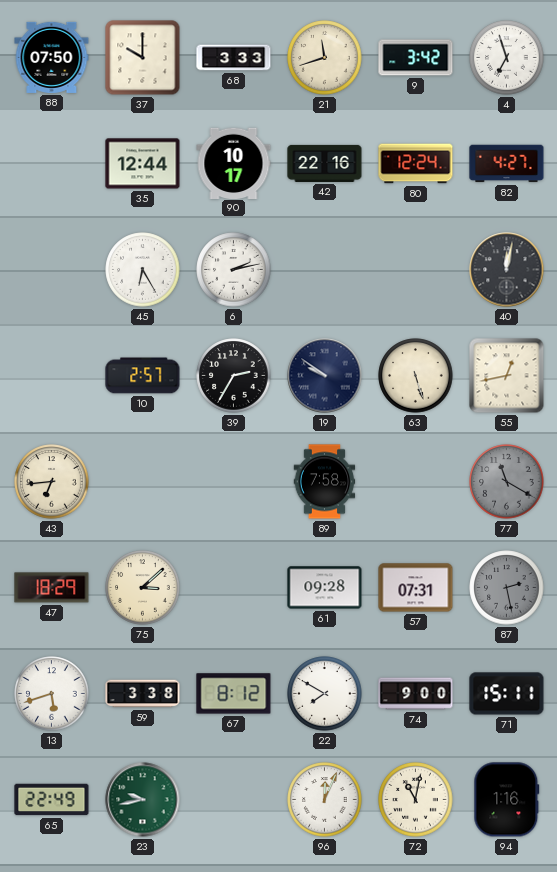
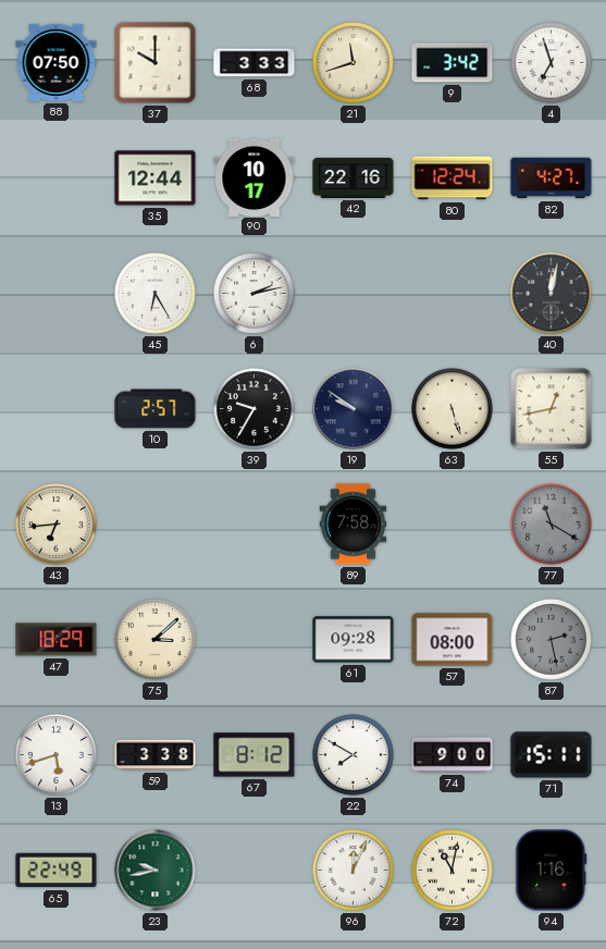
39: 2:35 -> 9:35
57: 07:31 -> 08:00
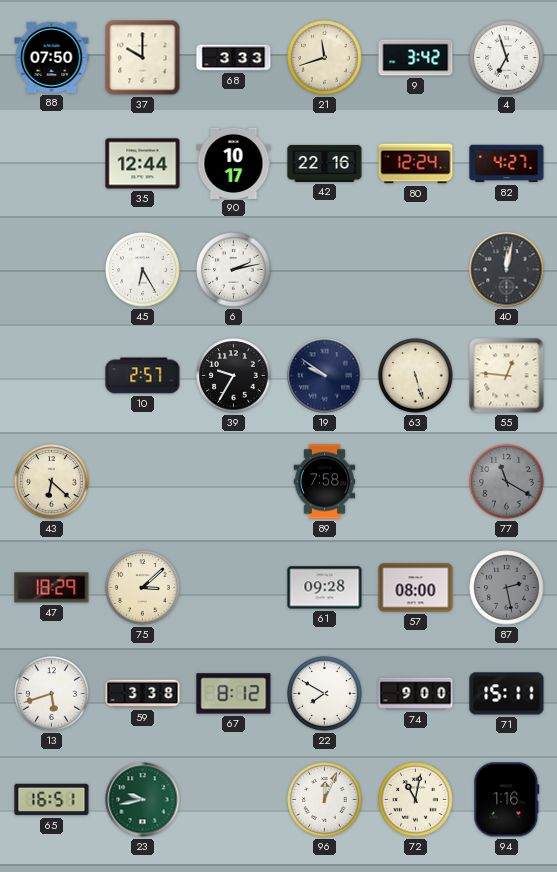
55: 12:43 -> 12:46
43: 6:44 -> 6:22
65: 22:49 -> 16:51
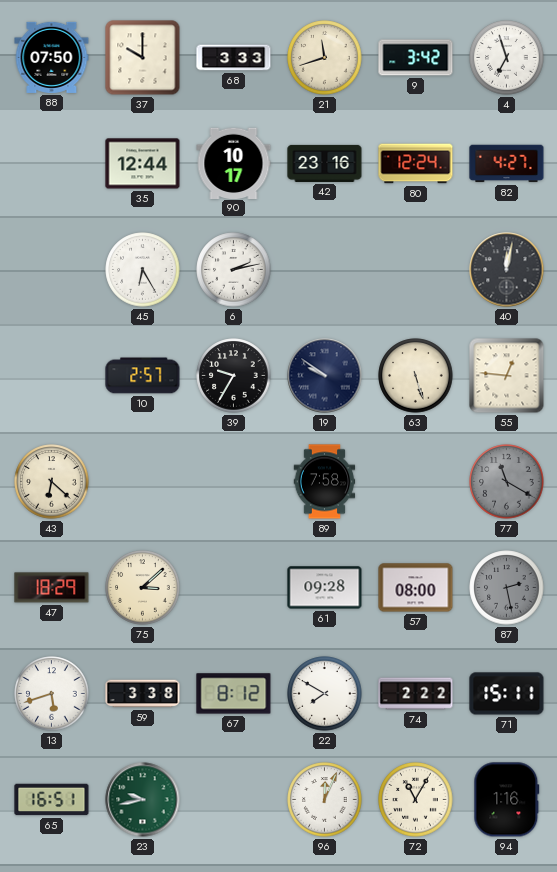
42: 22:16 -> 23:16
74: 9:00 -> 2:22
72: 11:02 -> 11:05
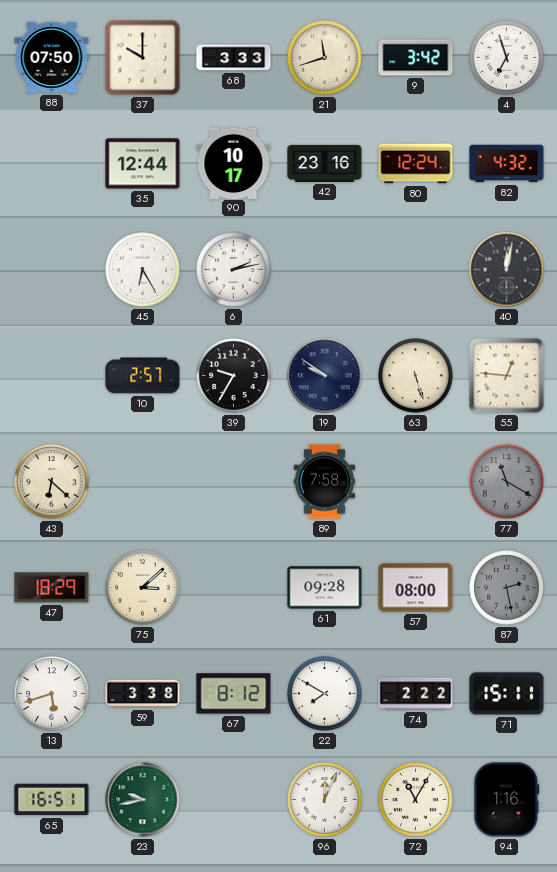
82: 4:27 -> 4:32
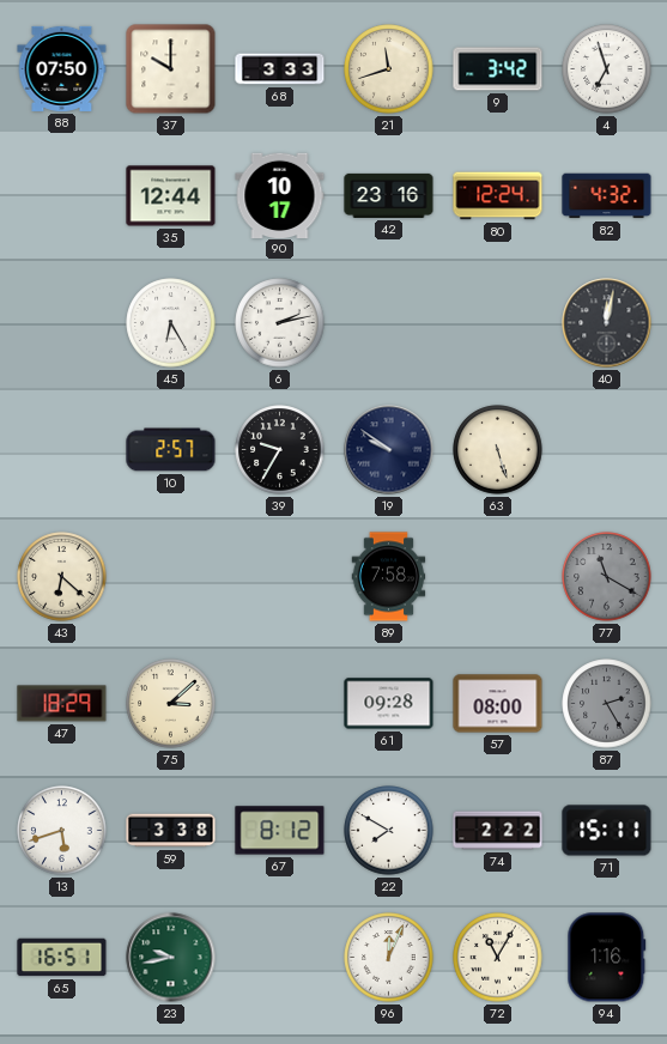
55: 12:46 -> none
87: 2:28 -> 2:25
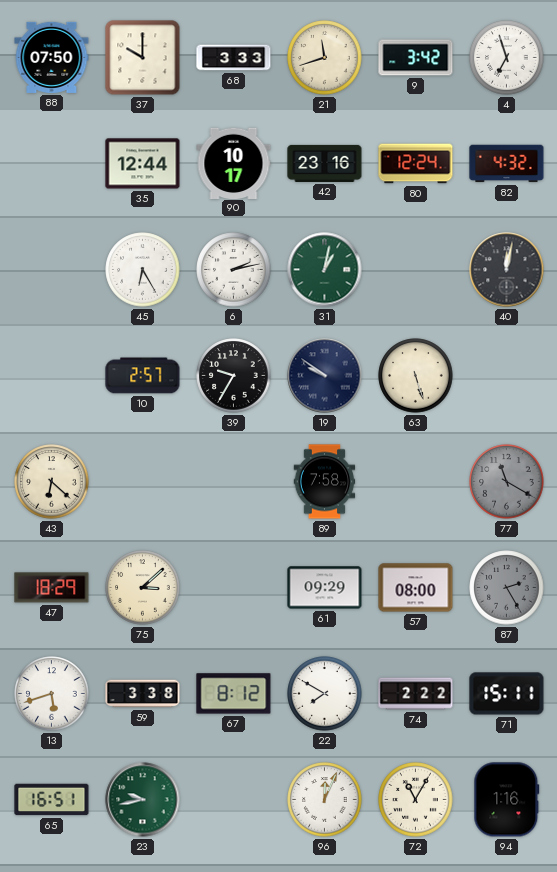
31: none -> 1:02
61: 09:28 -> 09:29
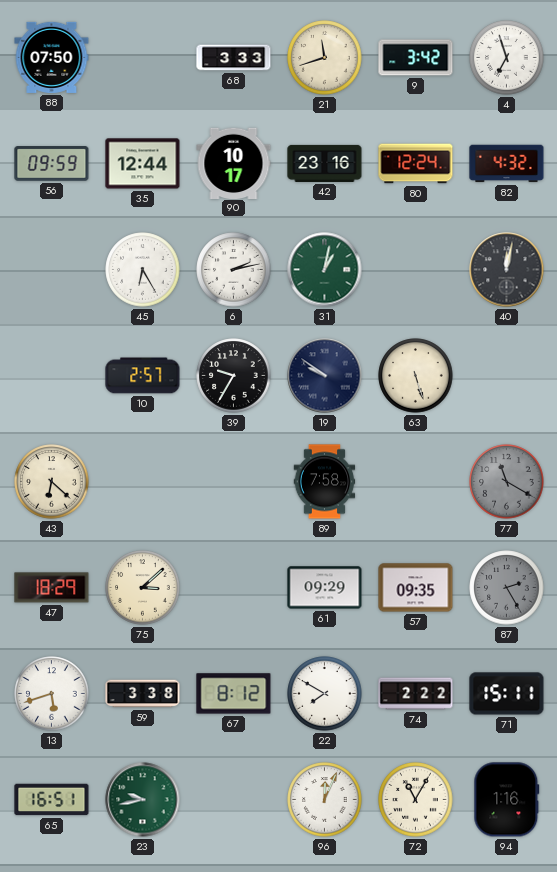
37: 10:00 -> none
56: none -> 09:59
57: 08:00 -> 09:35
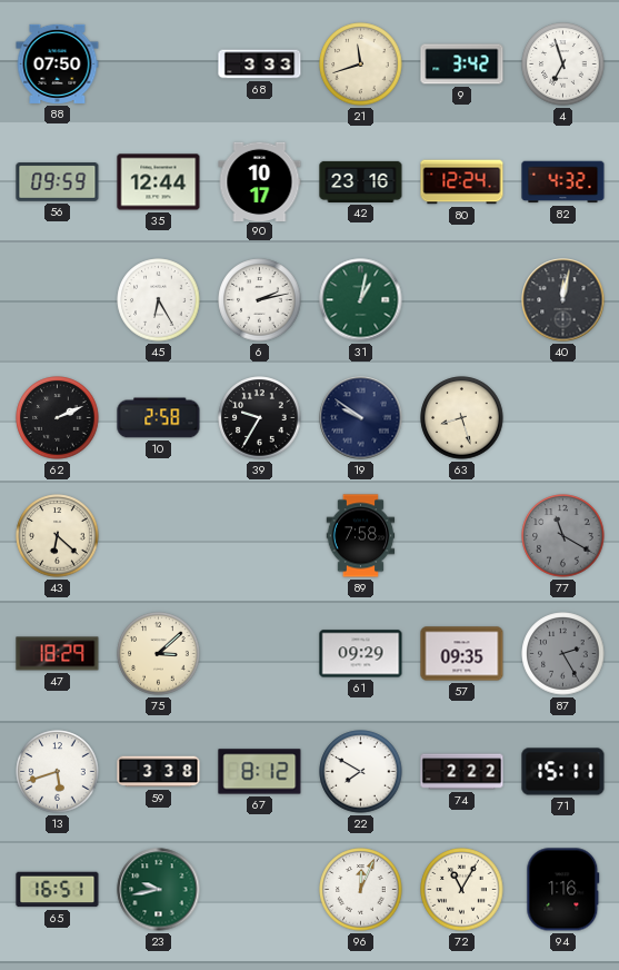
62: none -> 2:11
10: 2:57 -> 2:58
63: 5:27 -> 8:27
